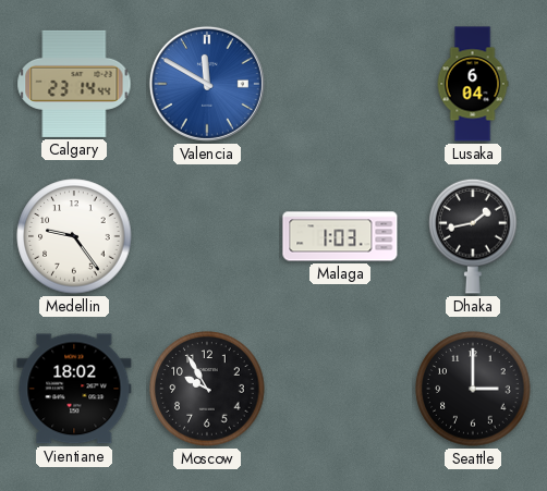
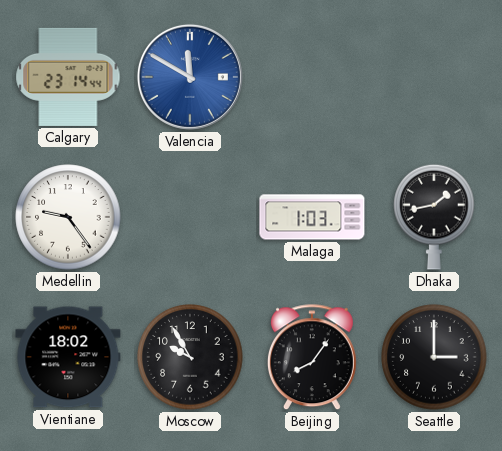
Lusaka: 6:04 -> none
Beijing: none -> 8:06
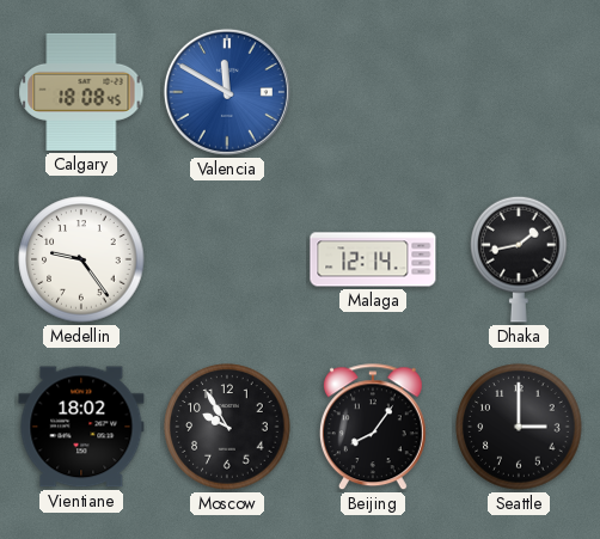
Calgary: 23:14 -> 18:08
Malaga: 1:03 -> 12:14
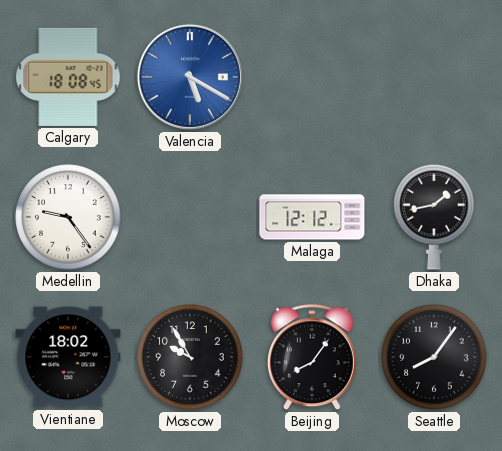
Valencia: 11:50 -> 5:20
Malaga: 12:14 -> 12:12
Seattle: 3:00 -> 8:06
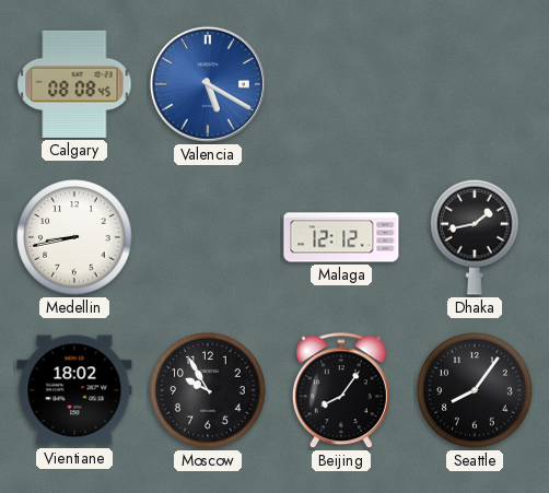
Calgary: 18:08 -> 08:08
Medellin: 9:24 -> 8:43
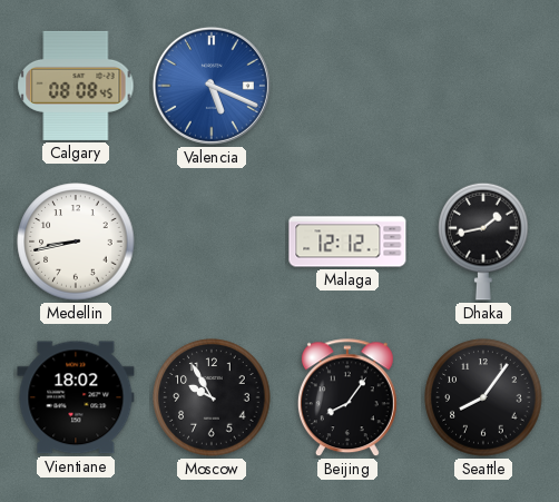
Valencia: 5:20 -> 5:19
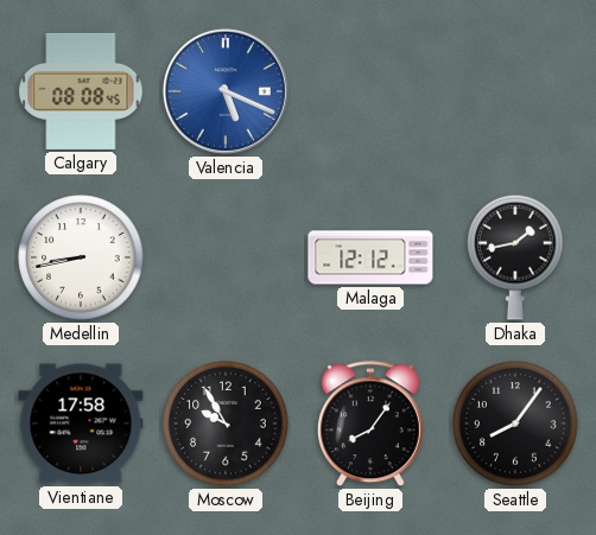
Vientiane: 18:02 -> 17:58
